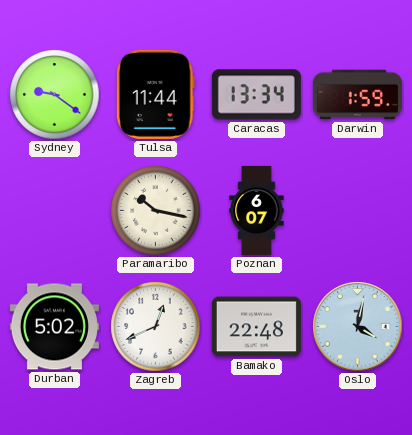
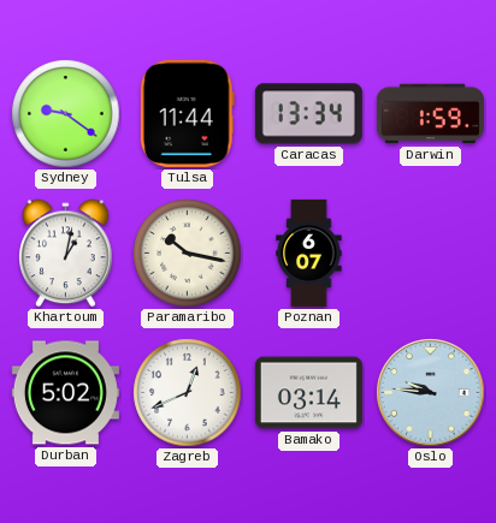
Khartoum: none -> 1:02
Bamako: 22:48 -> 03:14
Oslo: 4:02 -> 9:46
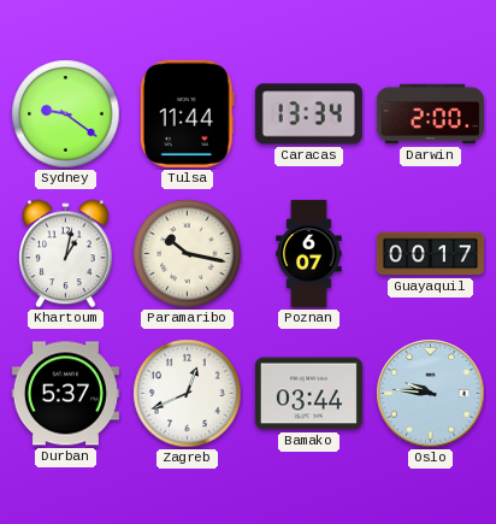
Darwin: 1:59 -> 2:00
Guayaquil: none -> 00:17
Durban: 5:02 -> 5:37
Bamako: 03:14 -> 03:44
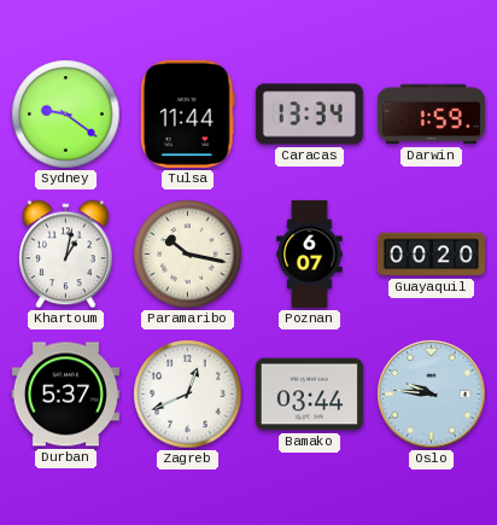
Darwin: 2:00 -> 1:59
Guayaquil: 00:17 -> 00:20
